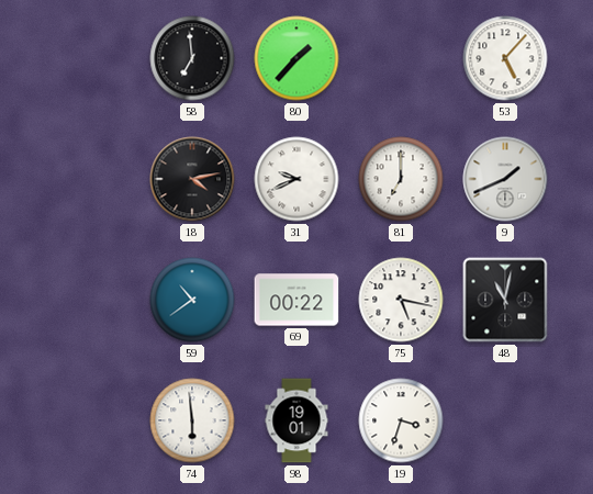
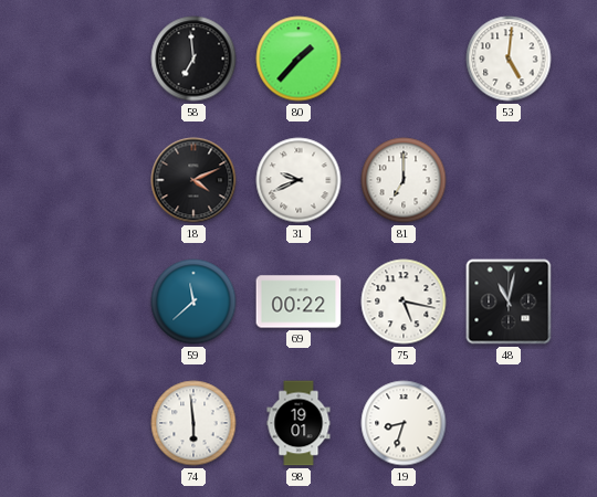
53: 5:07 -> 5:01
18: 4:13 -> 4:11
9: 1:41 -> none
59: 10:39 -> 11:38
19: 3:33 -> 8:33
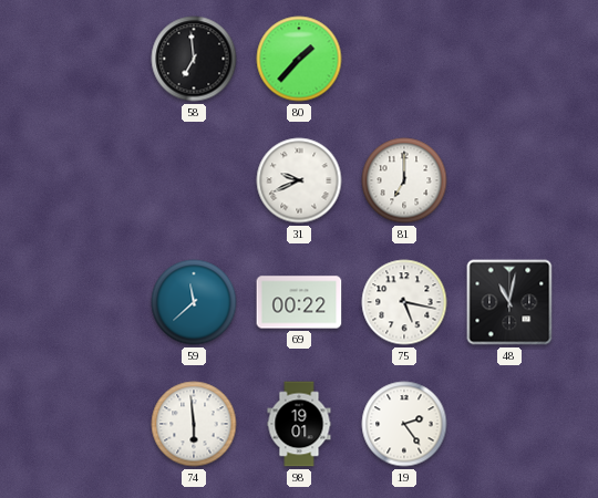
53: 5:01 -> none
18: 4:11 -> none
19: 8:33 -> 2:24
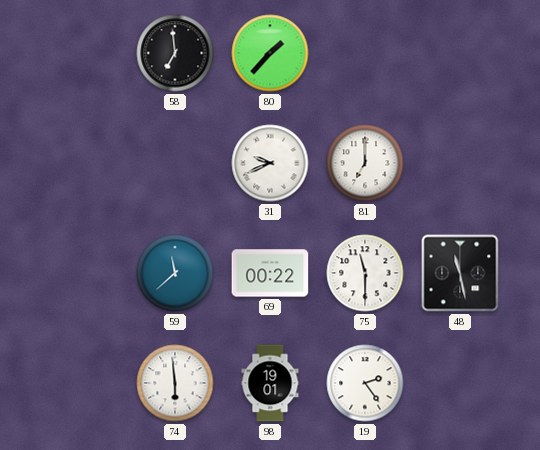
75: 5:17 -> 11:30
48: 11:02 -> 11:28
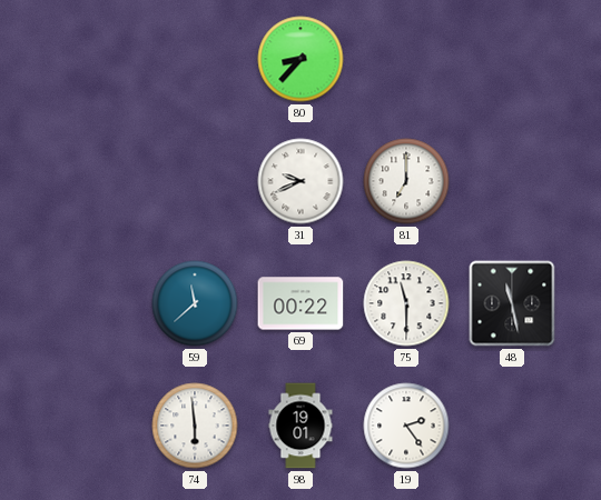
58: 6:59 -> none
80: 1:37 -> 8:37
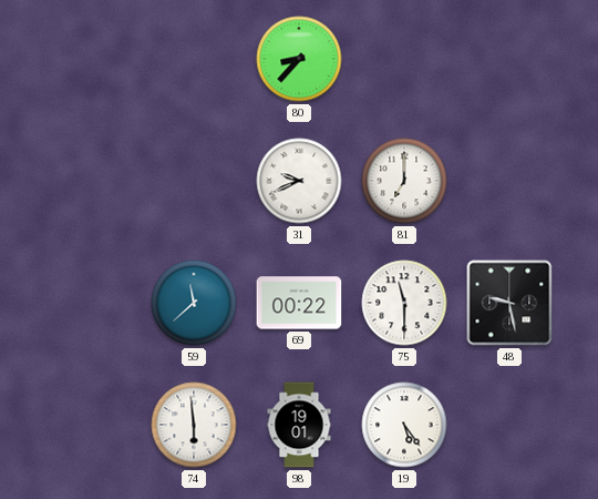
48: 11:28 -> 9:28
19: 2:24 -> 5:24
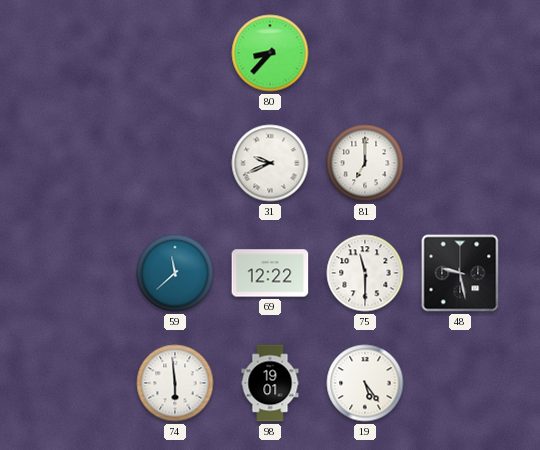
69: 00:22 -> 12:22
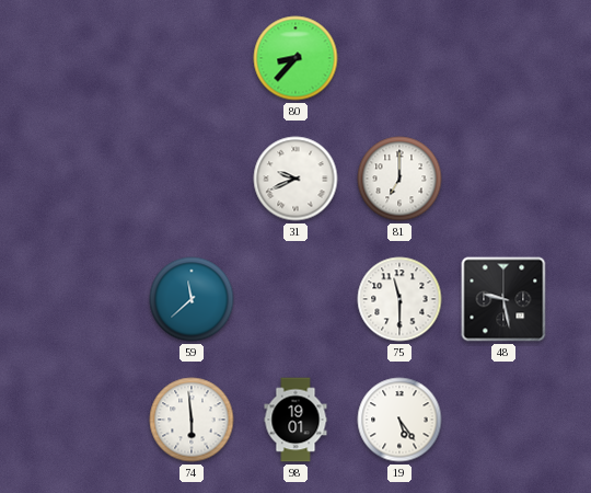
69: 12:22 -> none
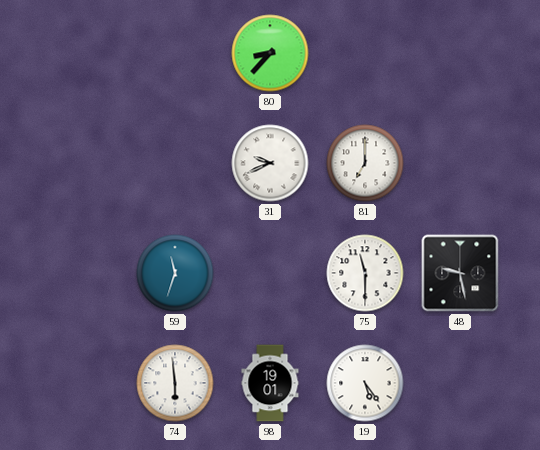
59: 11:38 -> 11:33
